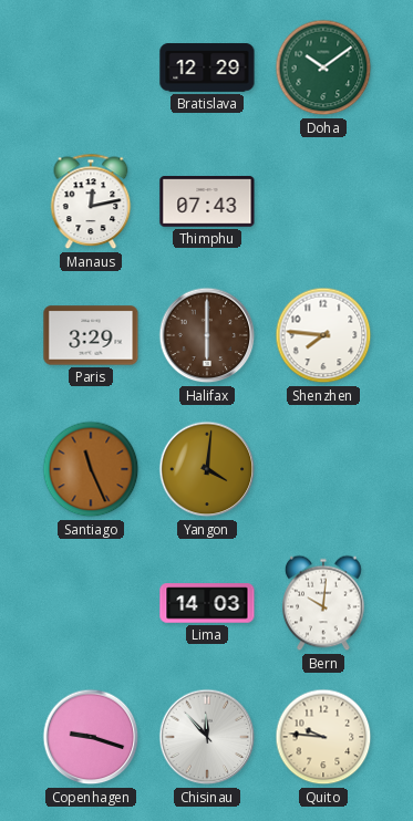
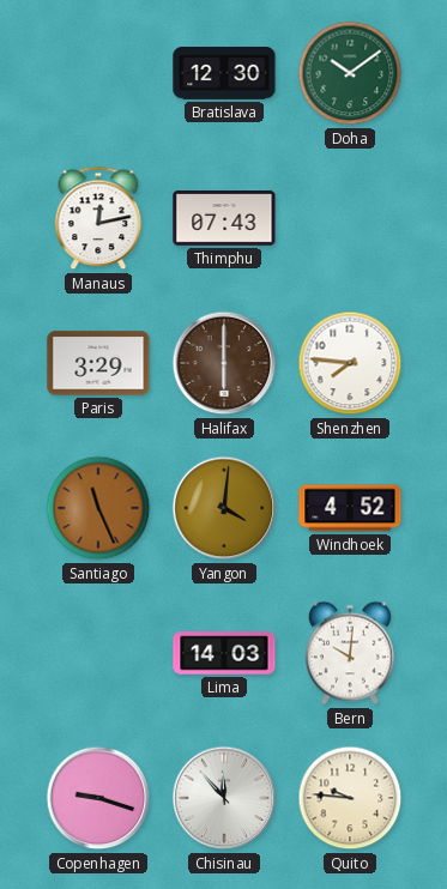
Bratislava: 12:29 -> 12:30
Windhoek: none -> 4:52
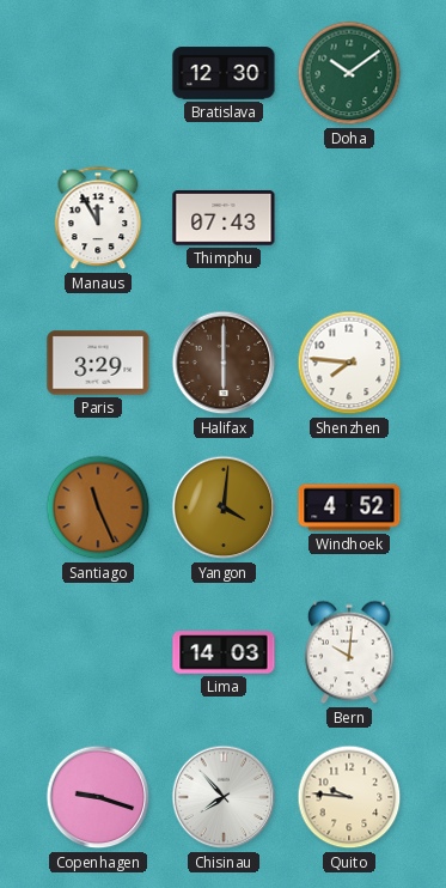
Manaus: 12:13 -> 11:55
Chisinau: 11:53 -> 7:53
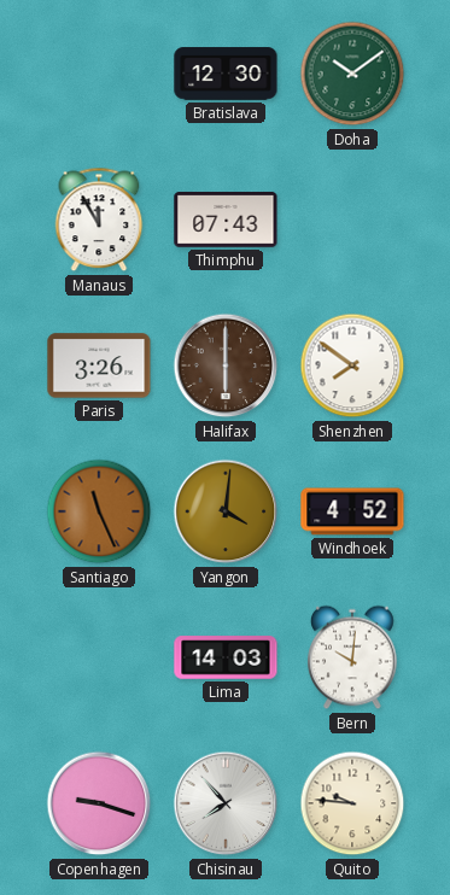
Paris: 3:29 -> 3:26
Shenzhen: 7:46 -> 7:51
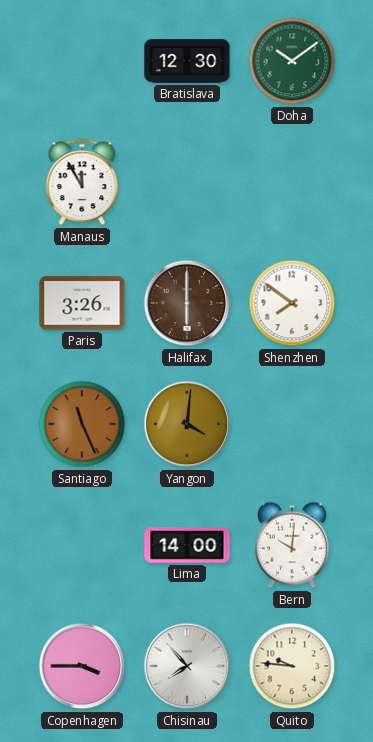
Thimphu: 07:43 -> none
Windhoek: 4:52 -> none
Lima: 14:03 -> 14:00
Copenhagen: 9:18 -> 3:45
